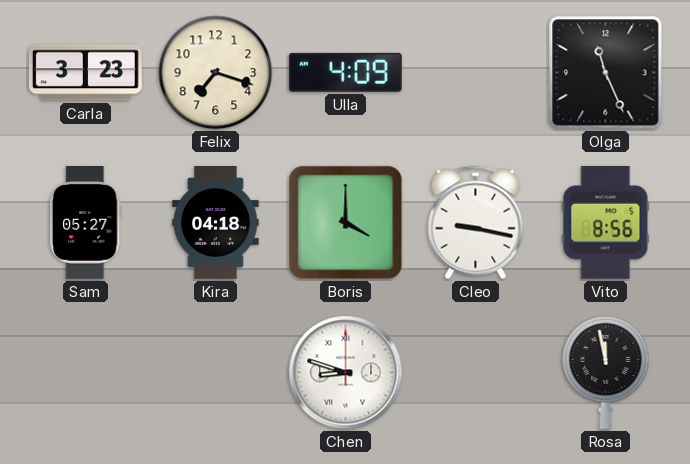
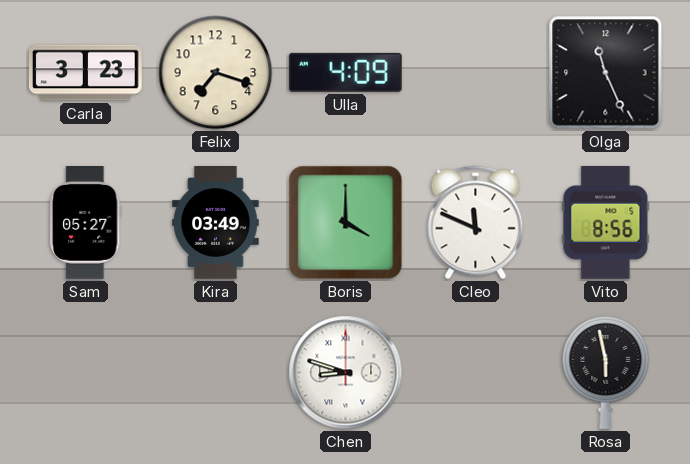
Kira: 04:18 -> 03:49
Cleo: 9:17 -> 11:49
Rosa: 11:58 -> 5:58
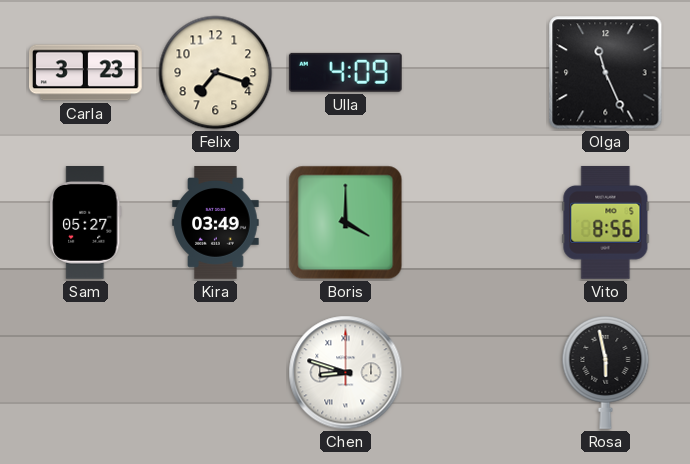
Cleo: 11:49 -> none
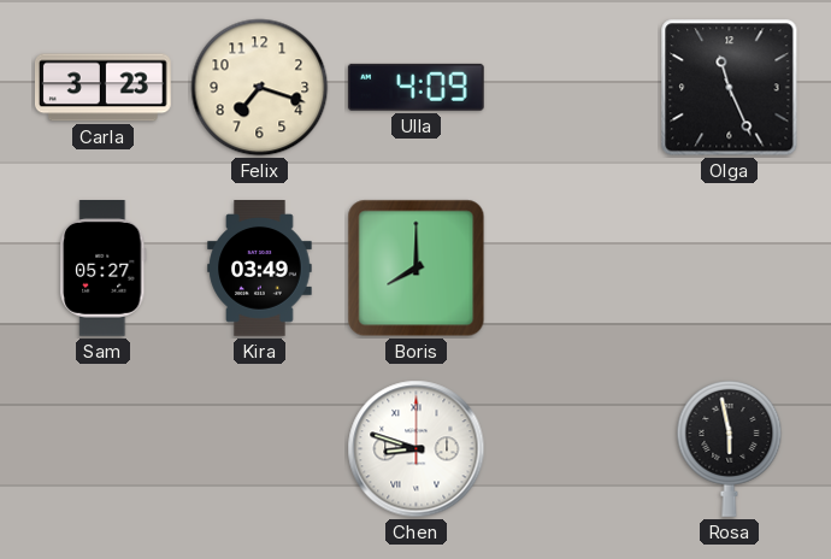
Boris: 4:00 -> 8:00
Vito: 8:56 -> none
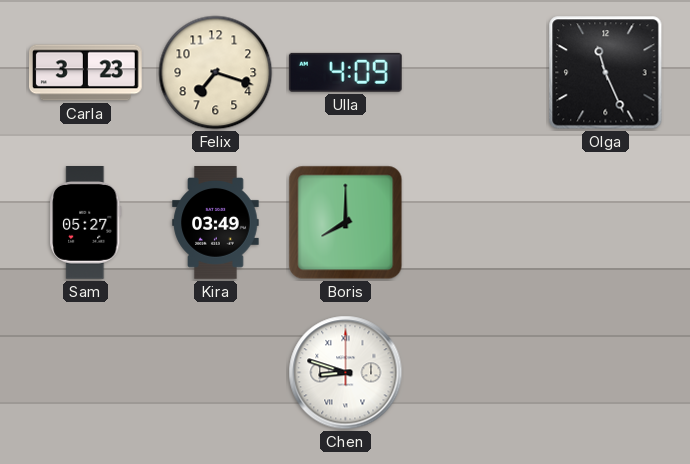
Rosa: 5:58 -> none
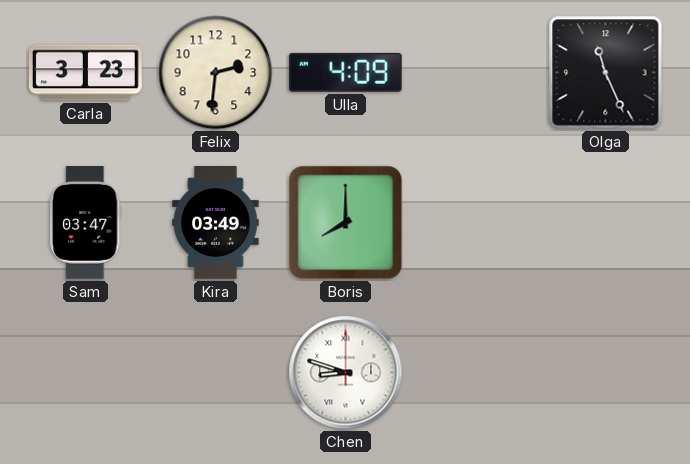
Felix: 7:18 -> 2:31
Sam: 05:27 -> 03:47
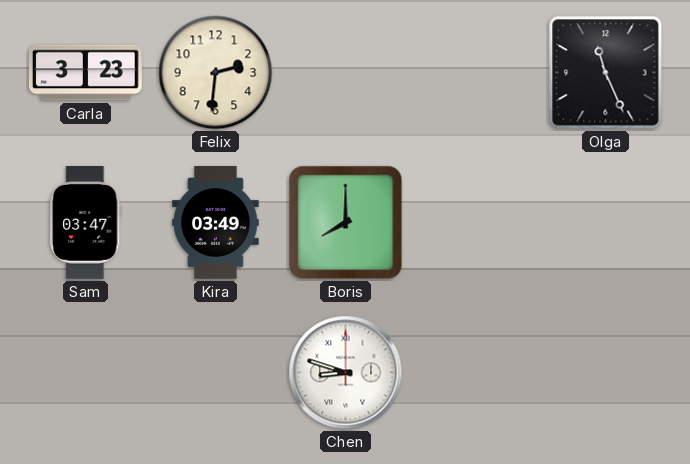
Ulla: 4:09 -> none
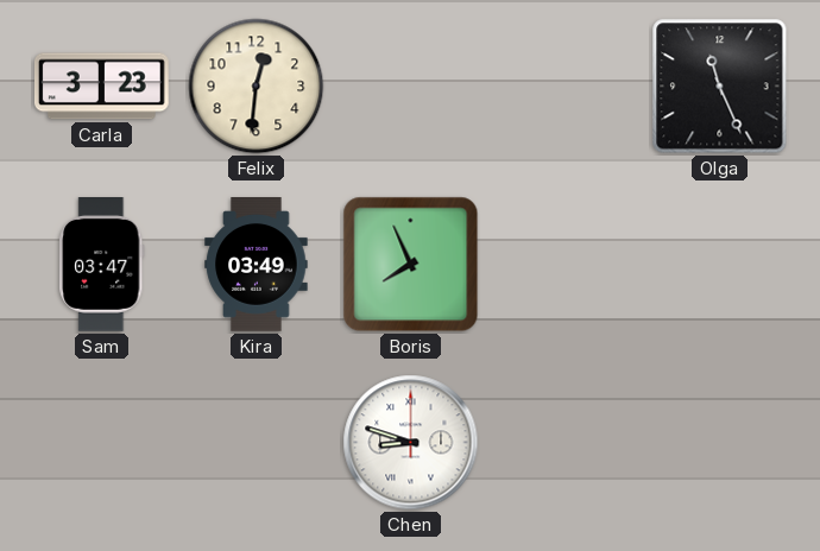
Felix: 2:31 -> 12:31
Boris: 8:00 -> 7:56
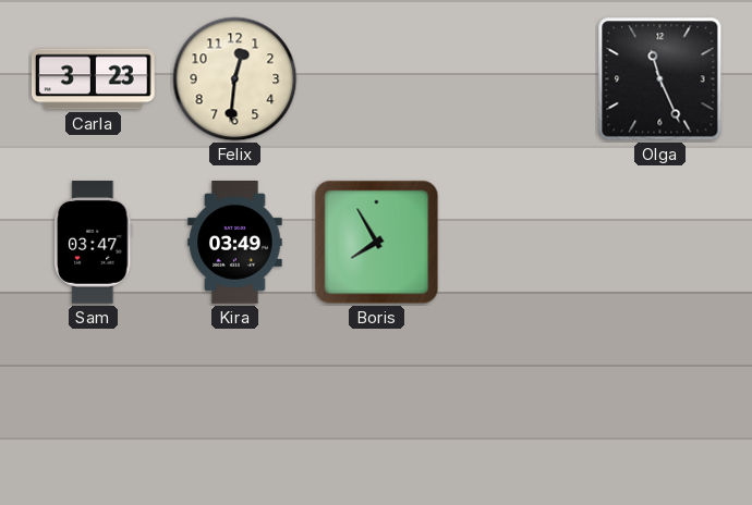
Boris: 7:56 -> 7:55
Chen: 8:48 -> none
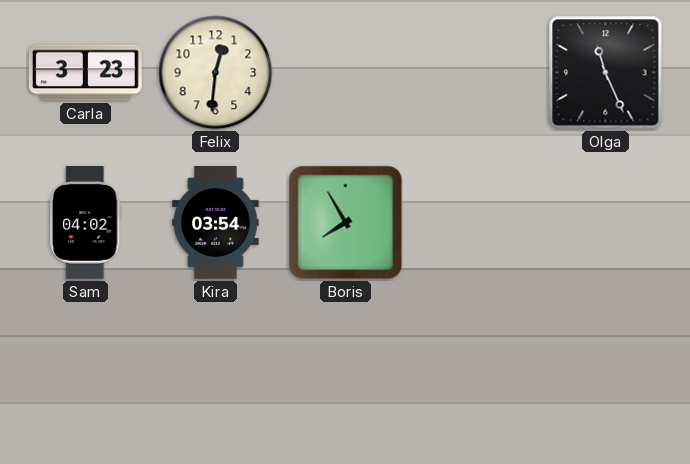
Sam: 03:47 -> 04:02
Kira: 03:49 -> 03:54
